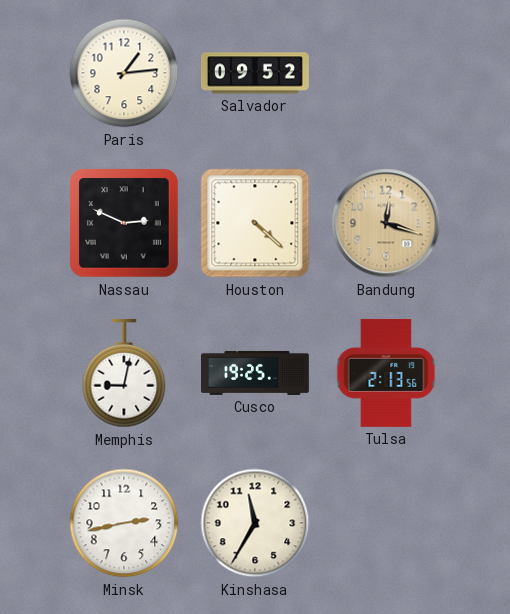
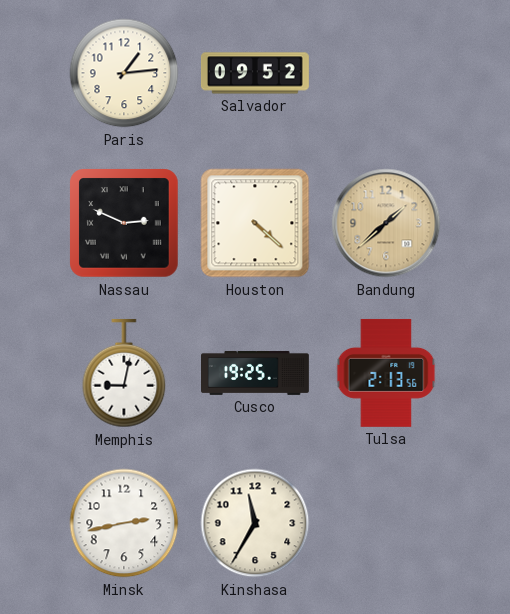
Bandung: 12:18 -> 1:38
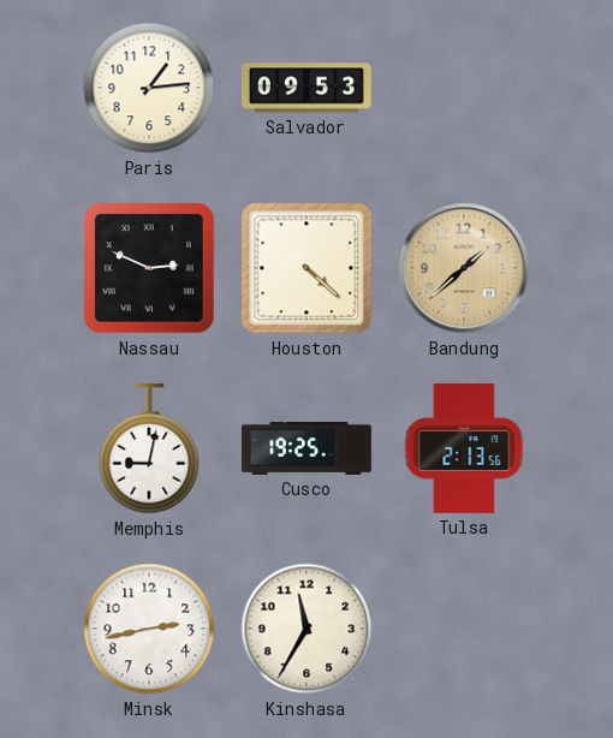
Salvador: 09:52 -> 09:53
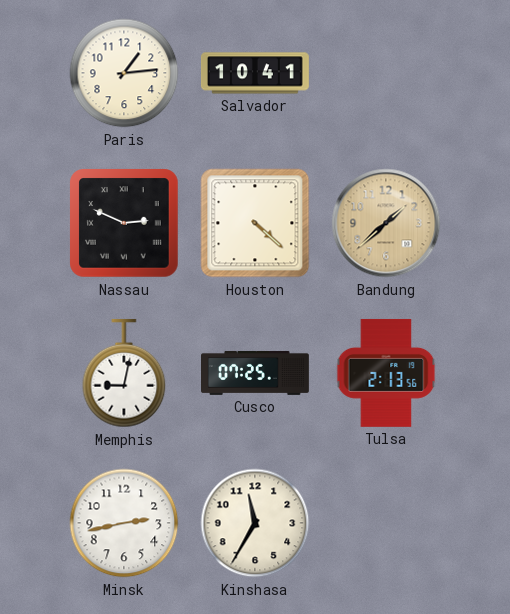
Salvador: 09:53 -> 10:41
Cusco: 19:25 -> 07:25
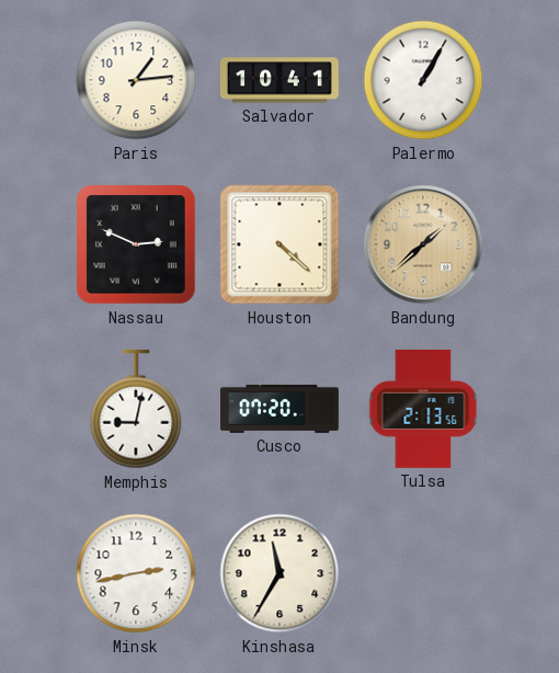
Palermo: none -> 1:05
Cusco: 07:25 -> 07:20
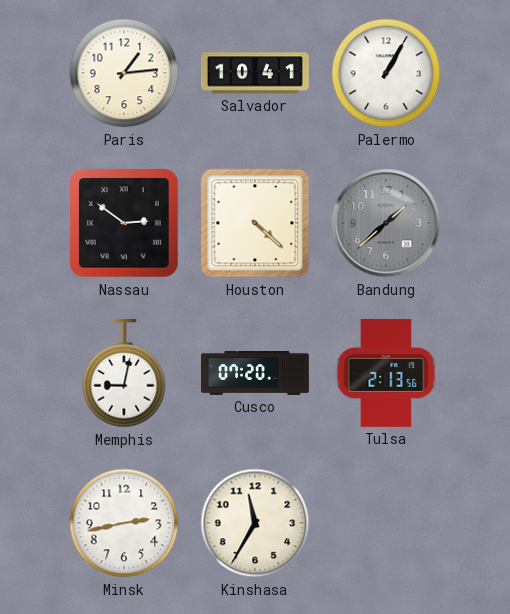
Nassau: 2:49 -> 2:51
Bandung dial: champagne -> grey
